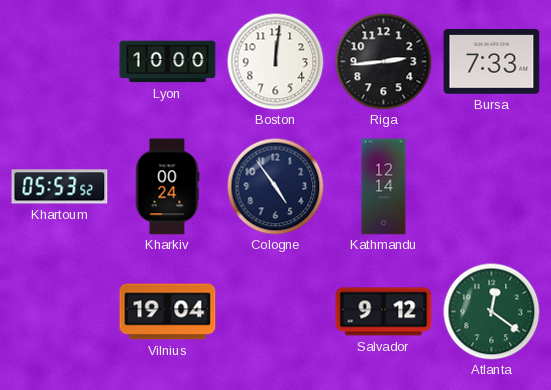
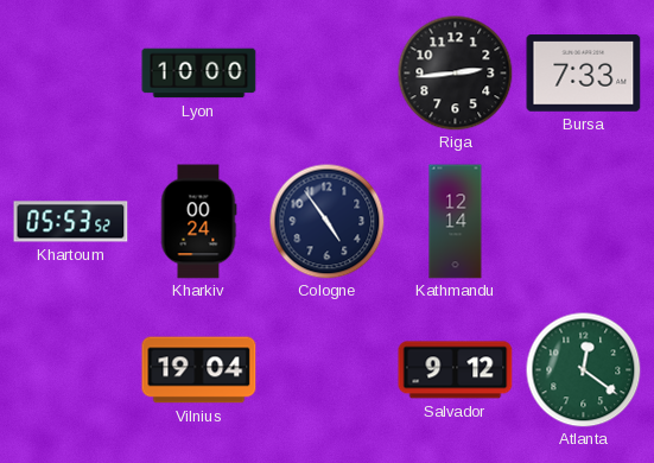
Boston: 12:01 -> none
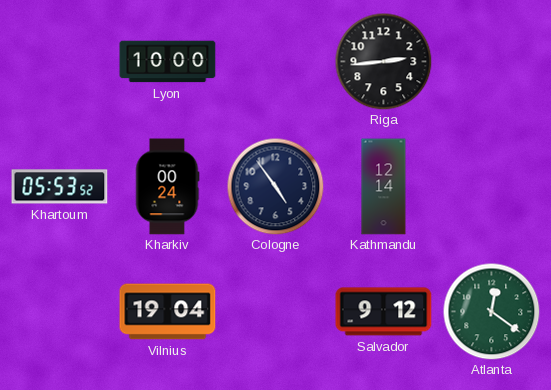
Bursa: 7:33 -> none
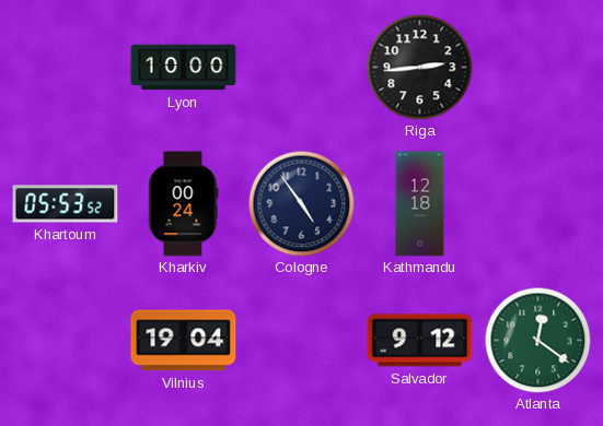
Kathmandu: 12:14 -> 12:18
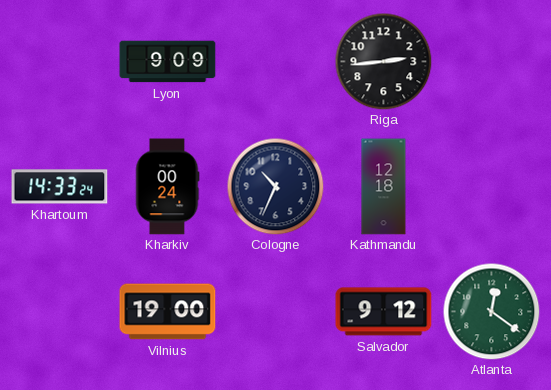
Lyon: 10:00 -> 9:09
Khartoum: 05:53 -> 14:33
Cologne: 4:54 -> 10:34
Vilnius: 19:04 -> 19:00
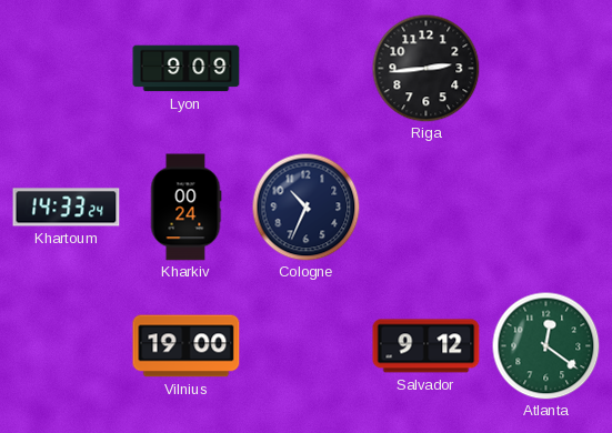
Kathmandu: 12:18 -> none
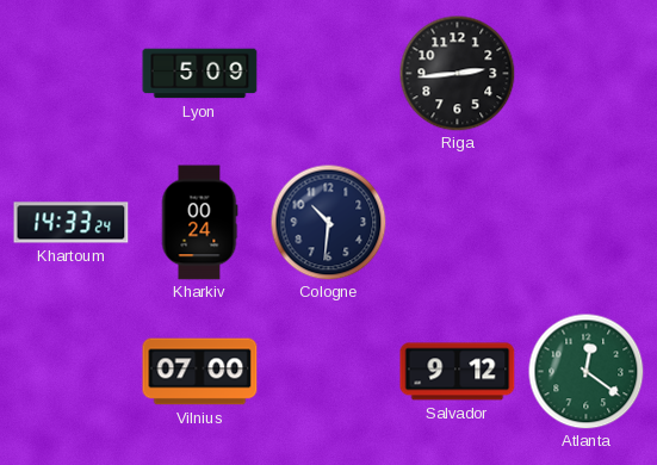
Lyon: 9:09 -> 5:09
Cologne: 10:34 -> 10:31
Vilnius: 19:00 -> 07:00
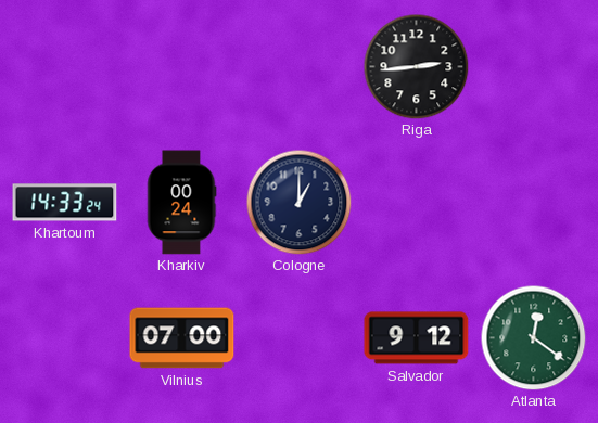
Lyon: 5:09 -> none
Cologne: 10:31 -> 1:00
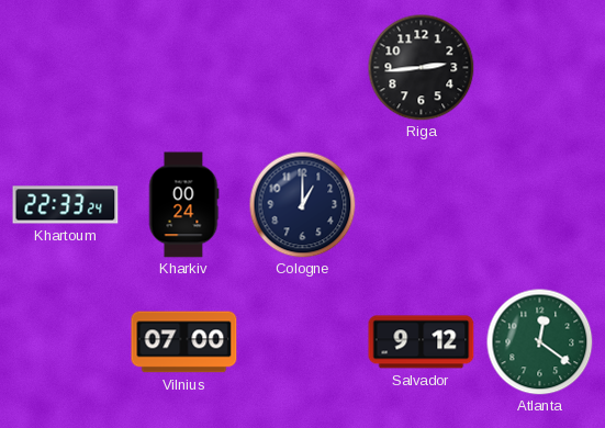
Khartoum: 14:33 -> 22:33
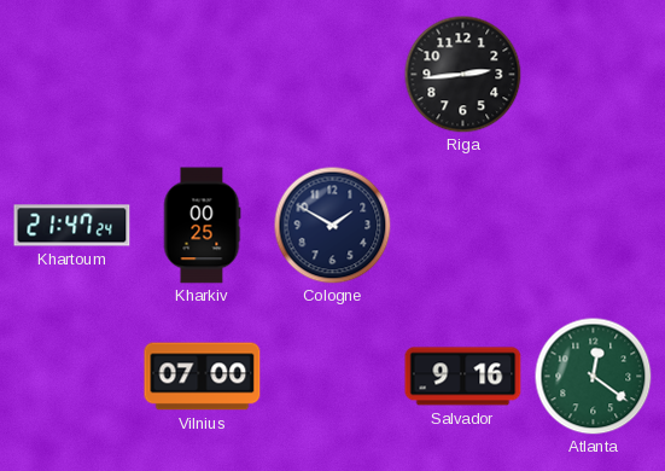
Khartoum: 22:33 -> 21:47
Kharkiv: 00:24 -> 00:25
Cologne: 1:00 -> 1:50
Salvador: 9:12 -> 9:16
